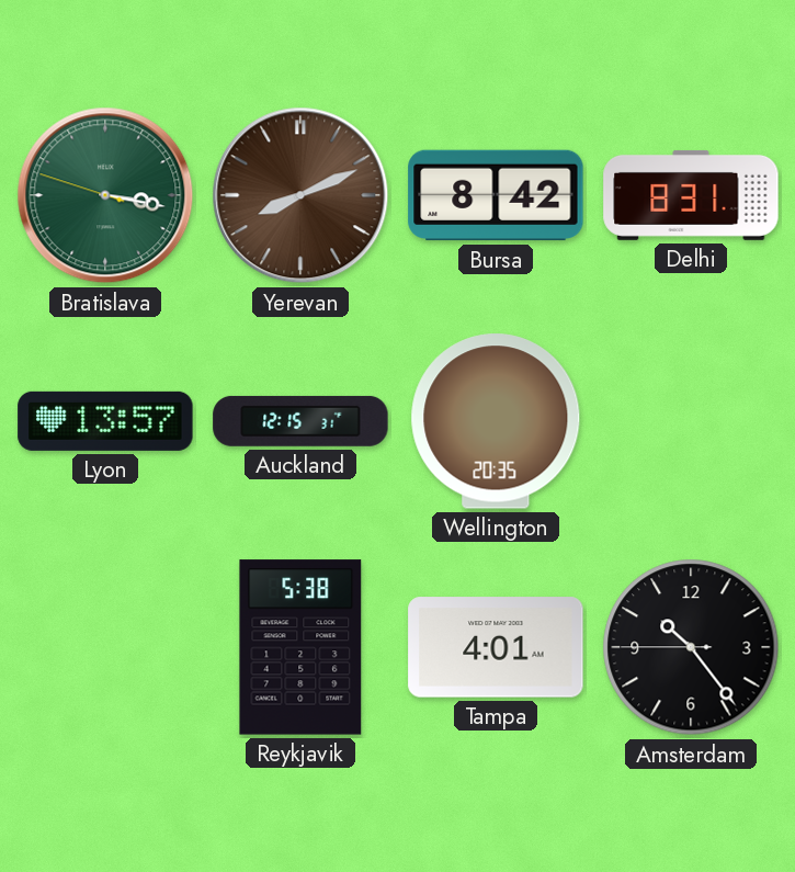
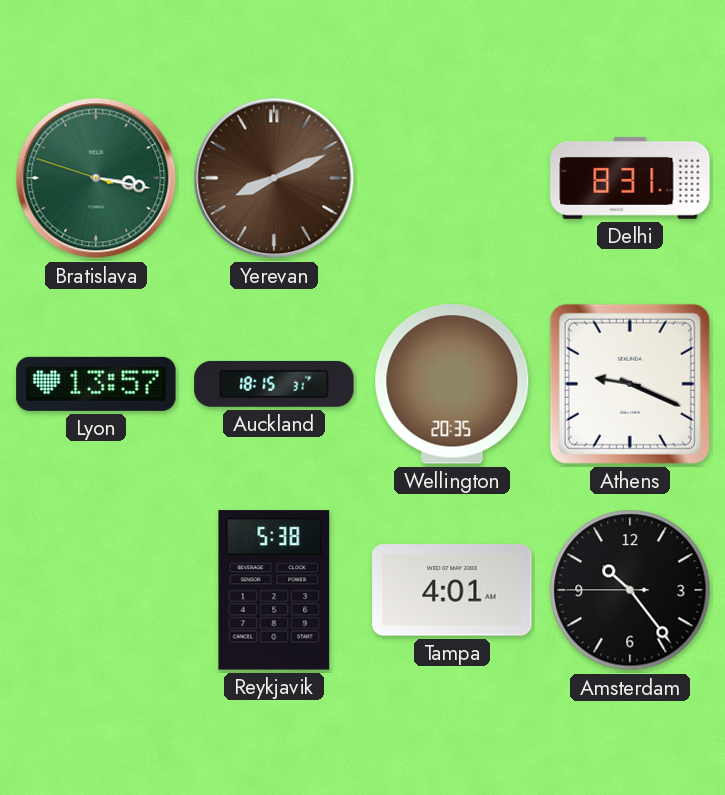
Bursa: 8:42 -> none
Auckland: 12:15 -> 18:15
Athens: none -> 9:19
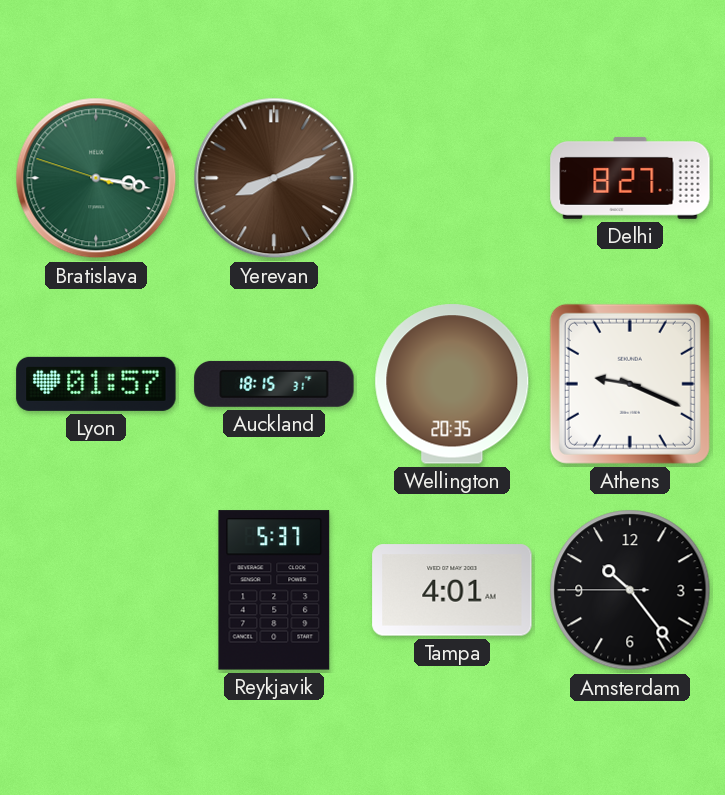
Delhi: 8:31 -> 8:27
Lyon: 13:57 -> 01:57
Reykjavik: 5:38 -> 5:37
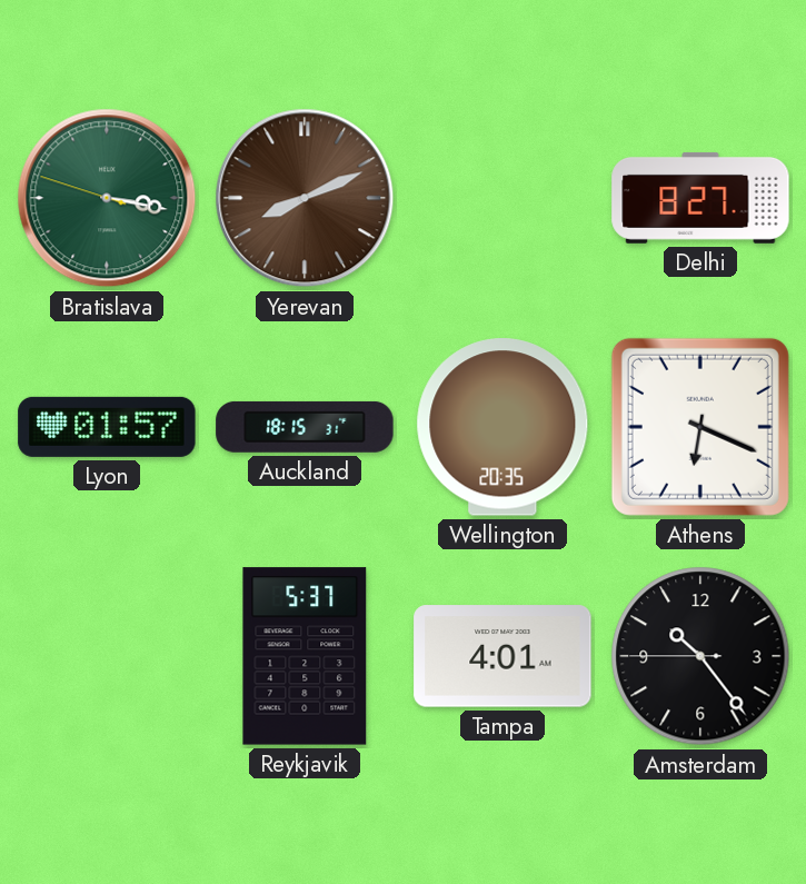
Athens: 9:19 -> 6:19
